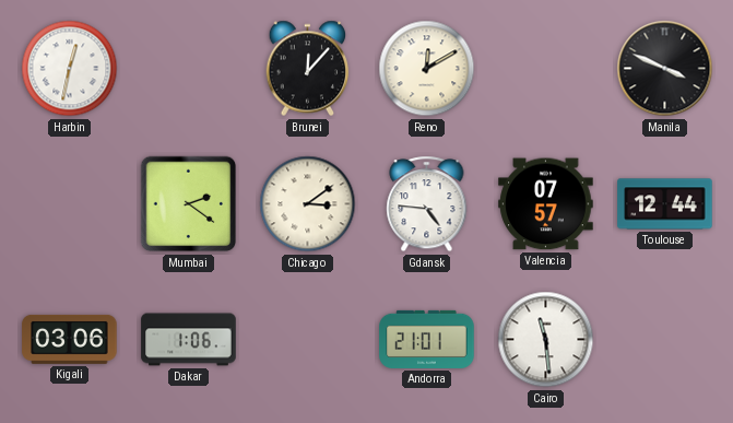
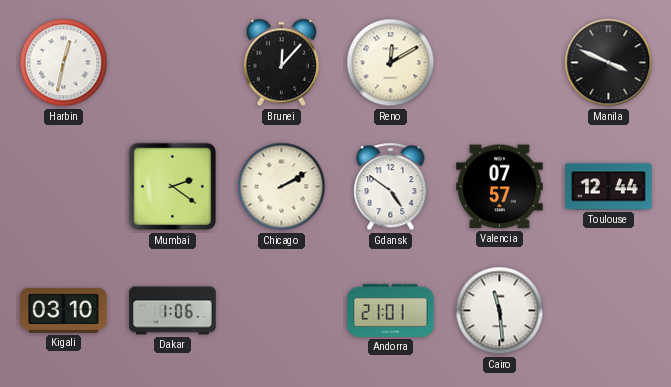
Chicago: 3:09 -> 2:10
Gdansk: 4:46 -> 4:51
Kigali: 03:06 -> 03:10
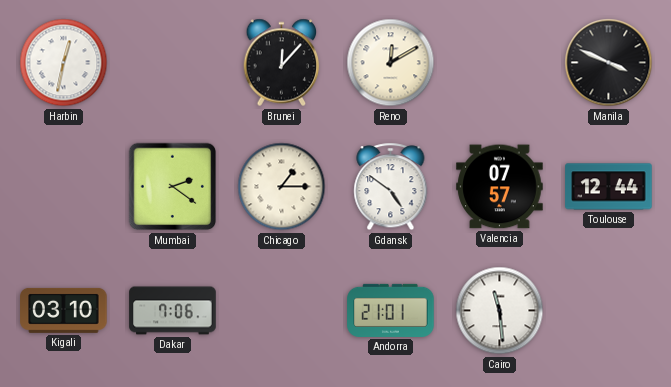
Chicago: 2:10 -> 1:15
Dakar: 1:06 -> 7:06
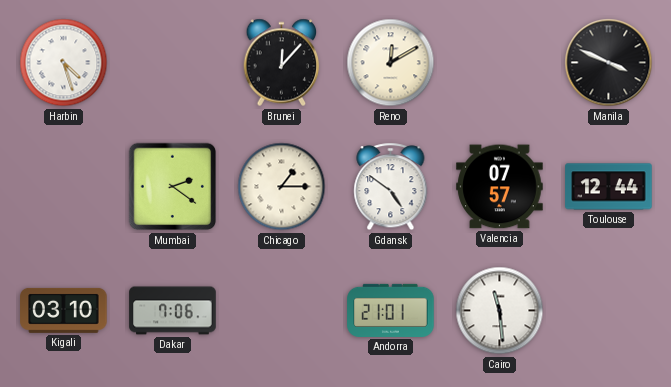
Harbin: 12:32 -> 4:27
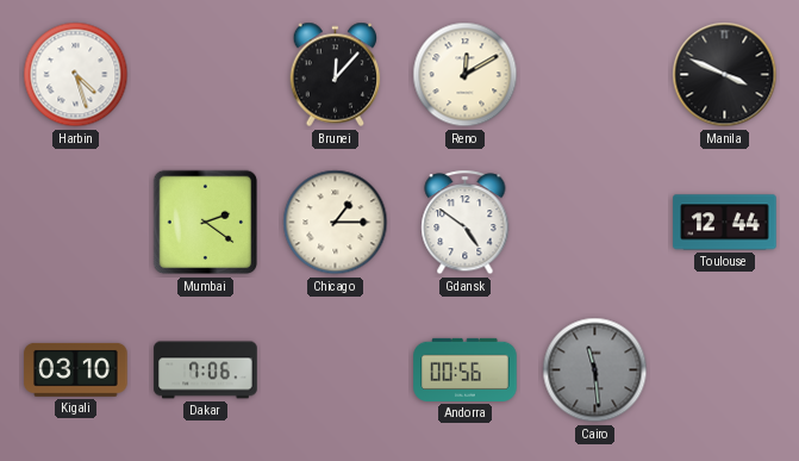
Valencia: 07:57 -> none
Andorra: 21:01 -> 00:56
Cairo dial: white -> grey
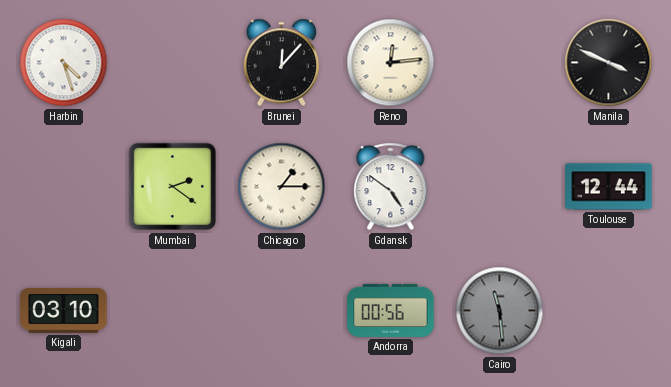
Reno: 12:10 -> 12:14
Dakar: 7:06 -> none
